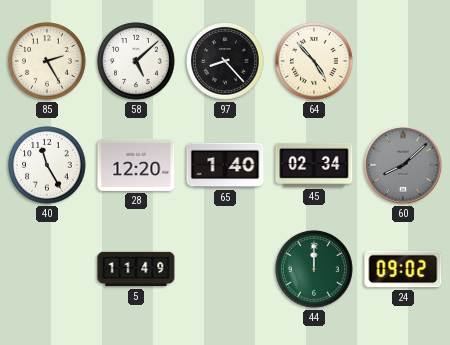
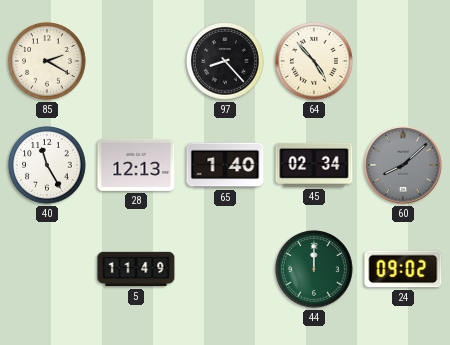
85: 2:25 -> 2:20
58: 5:08 -> none
28: 12:20 -> 12:13
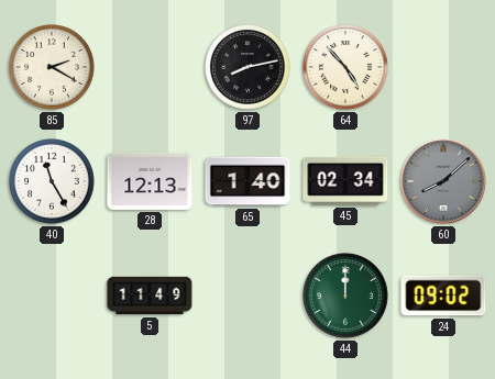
97: 8:23 -> 8:13
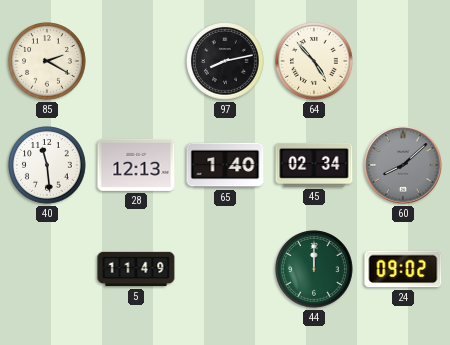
40: 11:25 -> 11:29
